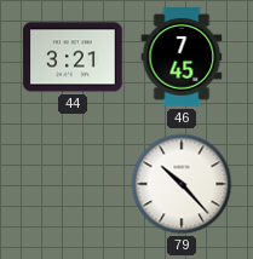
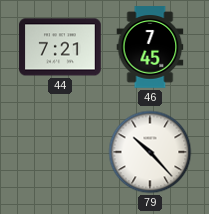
44: 3:21 -> 7:21
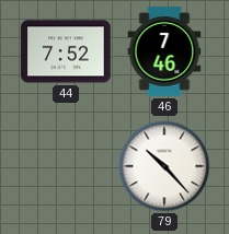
44: 7:21 -> 7:52
46: 7:45 -> 7:46
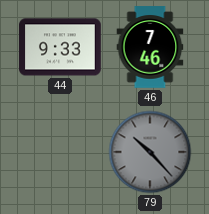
44: 7:52 -> 9:33
79 dial: white -> grey
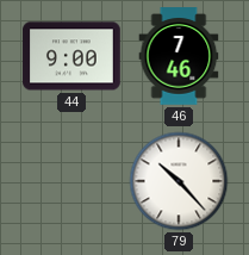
44: 9:33 -> 9:00
79 dial: grey -> white
